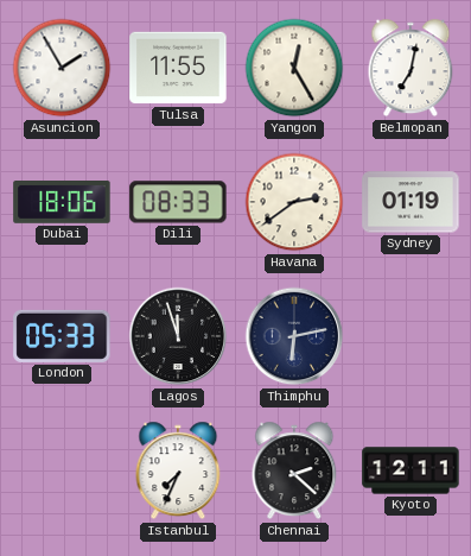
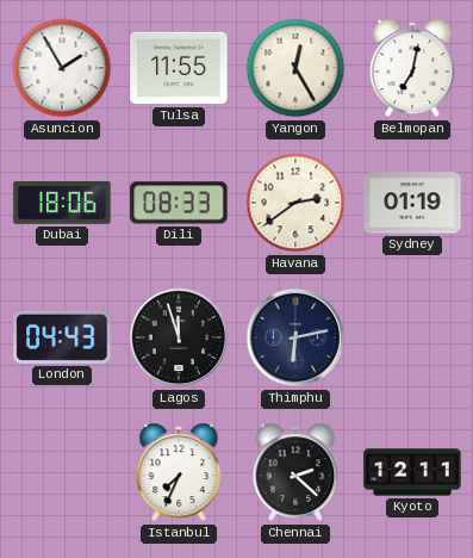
London: 05:33 -> 04:43
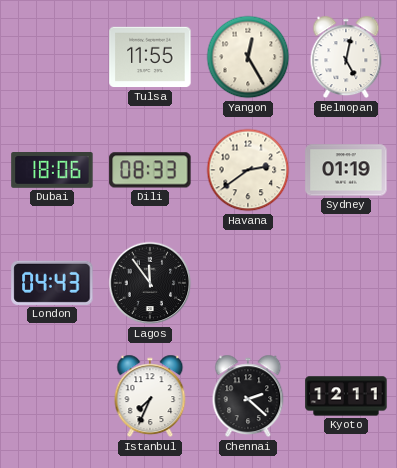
Asuncion: 1:55 -> none
Belmopan: 7:02 -> 5:02
Lagos: 11:57 -> 11:54
Thimphu: 6:13 -> none
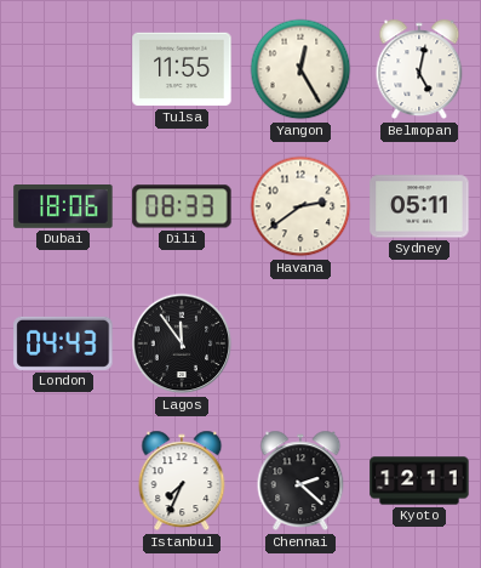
Sydney: 01:19 -> 05:11
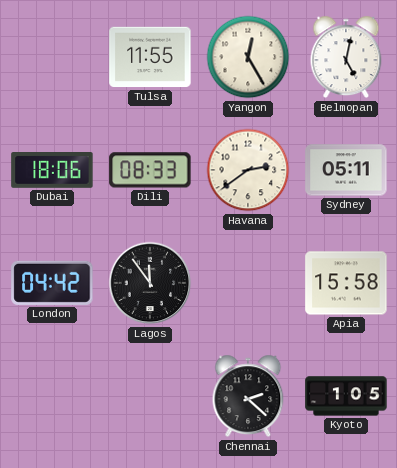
London: 04:43 -> 04:42
Apia: none -> 15:58
Istanbul: 7:34 -> none
Kyoto: 12:11 -> 1:05
